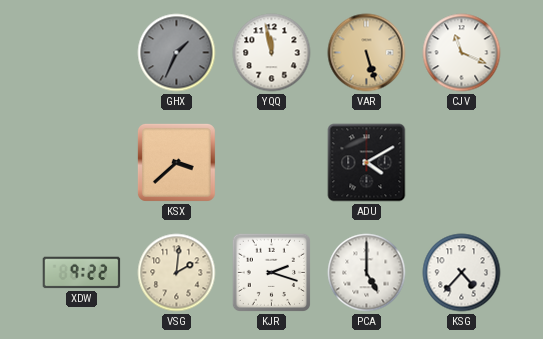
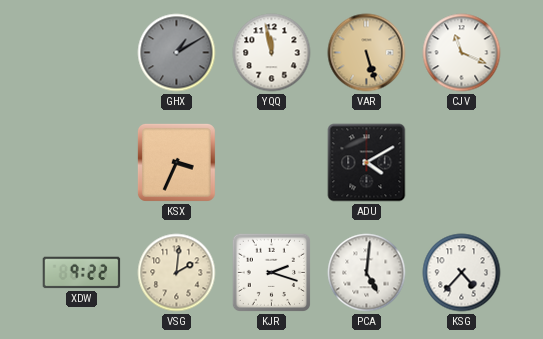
GHX: 1:34 -> 1:10
KSX: 3:38 -> 3:34
PCA: 5:00 -> 5:01
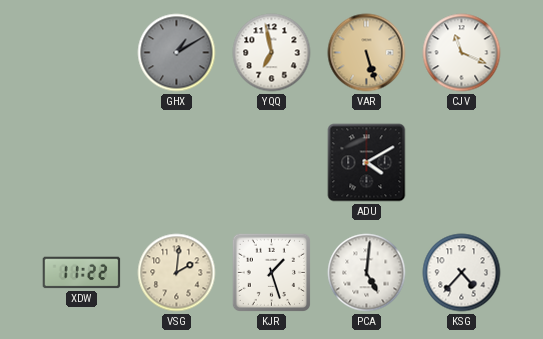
YQQ: 11:58 -> 6:58
KSX: 3:34 -> none
XDW: 9:22 -> 11:22
KJR: 2:18 -> 1:27
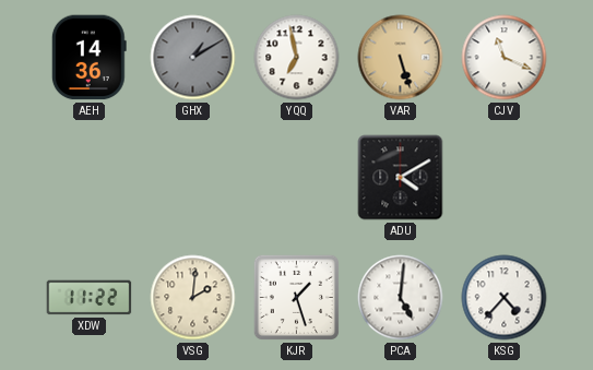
AEH: none -> 14:36
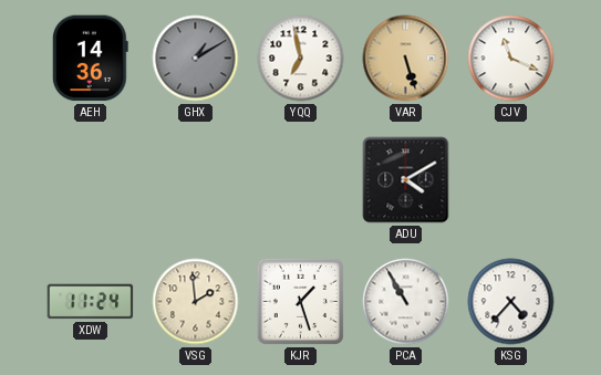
XDW: 11:22 -> 11:24
VSG: 2:01 -> 1:59
PCA: 5:01 -> 10:55
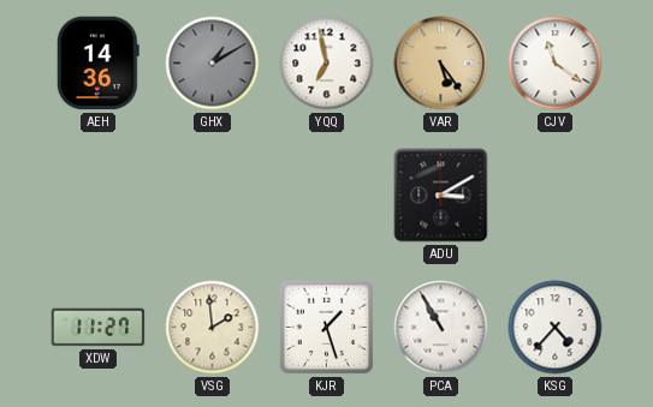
VAR: 5:27 -> 5:24
CJV: 11:19 -> 11:21
ADU: 4:10 -> 3:10
XDW: 11:24 -> 11:27
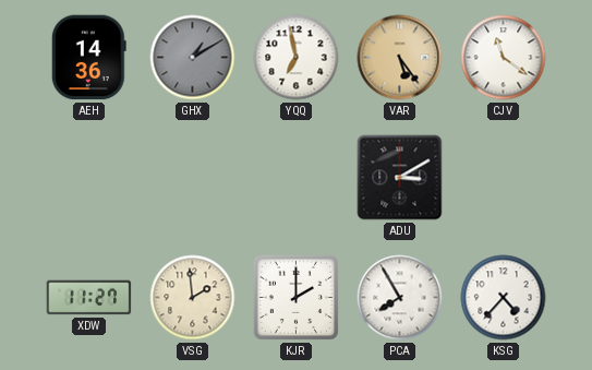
KJR: 1:27 -> 2:00
PCA: 10:55 -> 7:55
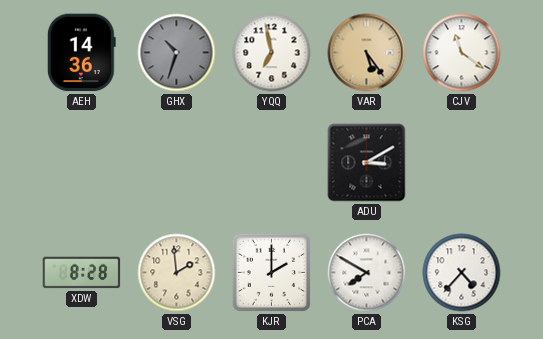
GHX: 1:10 -> 10:33
XDW: 11:27 -> 8:28
PCA: 7:55 -> 7:50
